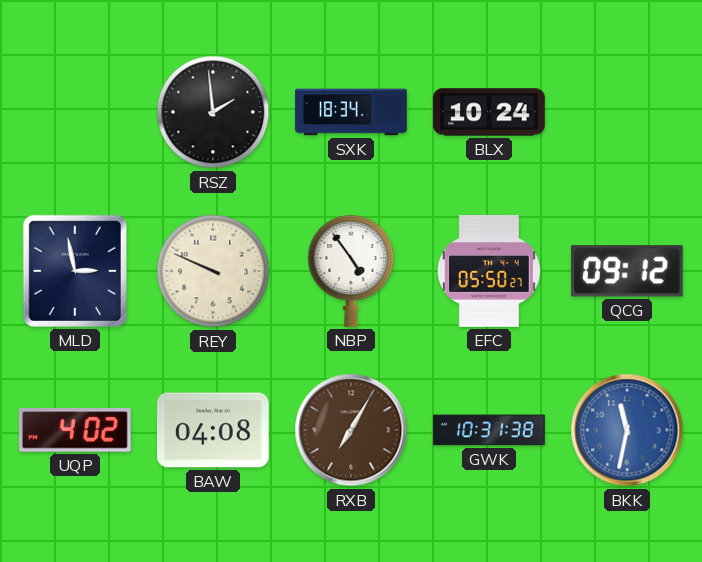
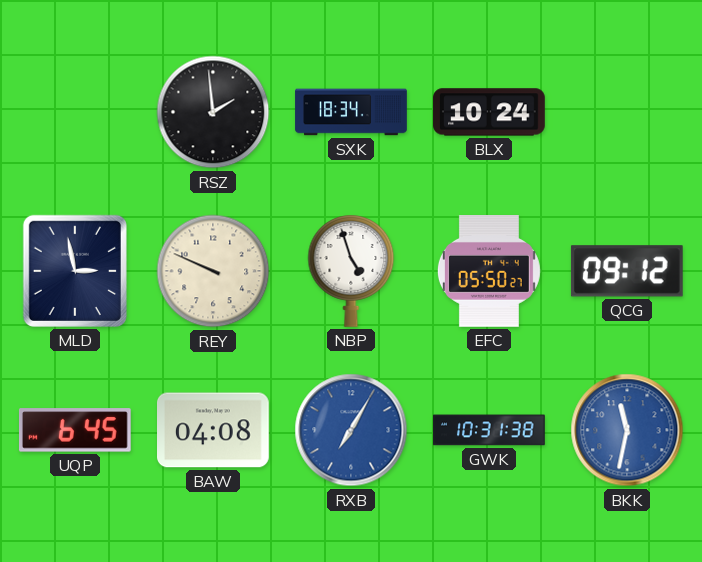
NBP: 4:54 -> 4:57
UQP: 4:02 -> 6:45
RXB dial: brown -> blue
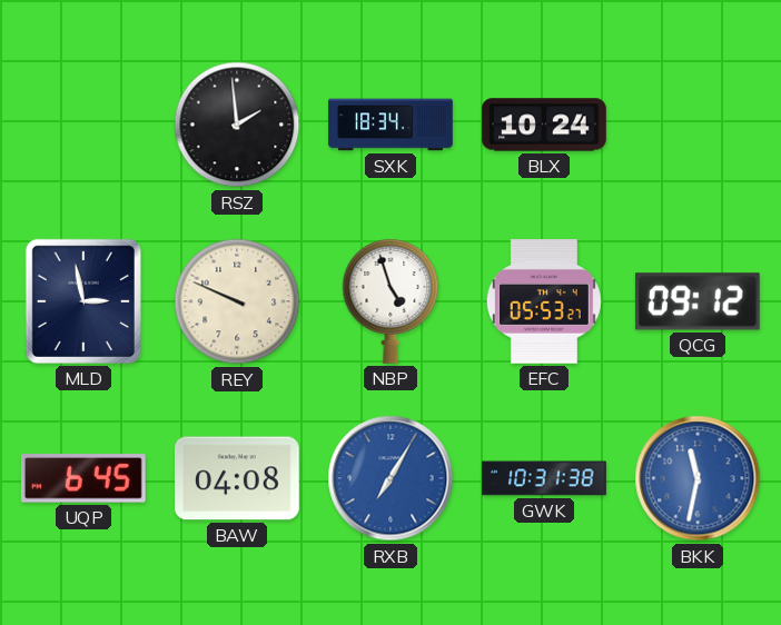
EFC: 05:50 -> 05:53
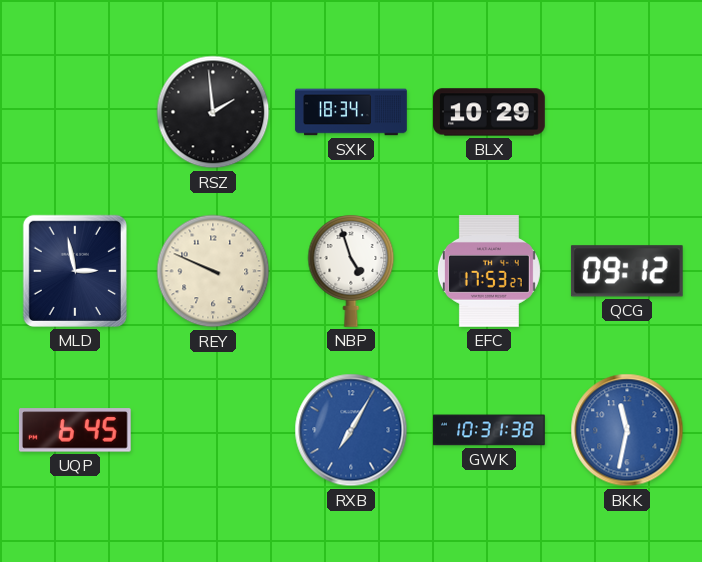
BLX: 10:24 -> 10:29
EFC: 05:53 -> 17:53
BAW: 04:08 -> none
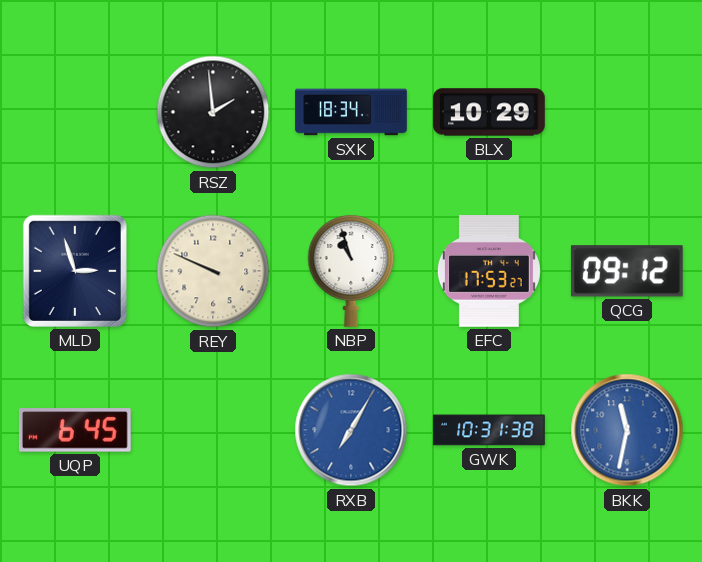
MLD: 2:58 -> 2:57
NBP: 4:57 -> 10:57
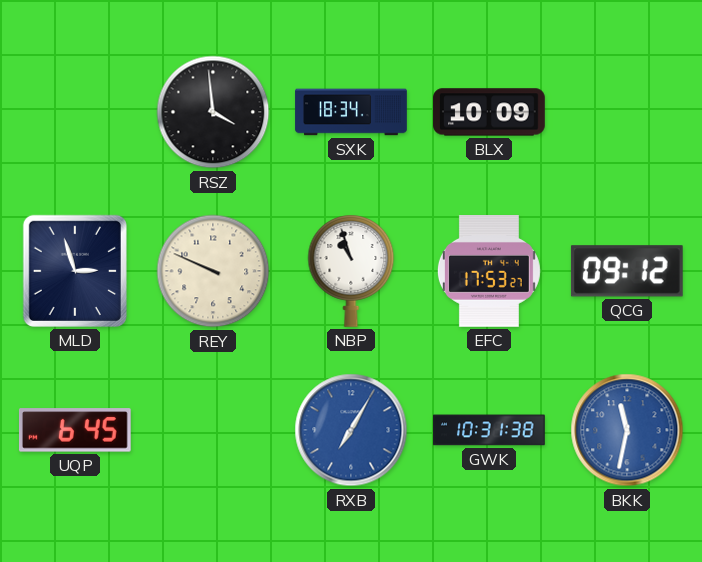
RSZ: 1:59 -> 3:59
BLX: 10:29 -> 10:09
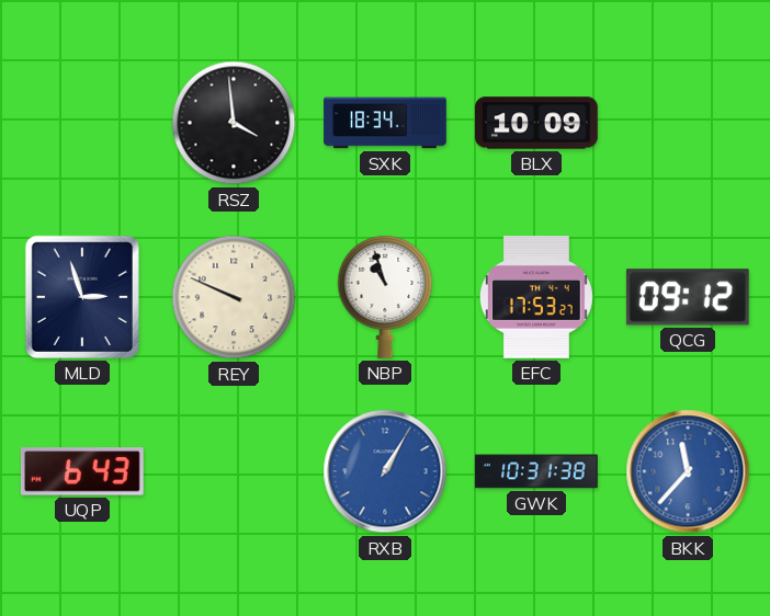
UQP: 6:45 -> 6:43
RXB: 7:05 -> 1:05
BKK: 11:32 -> 11:37
